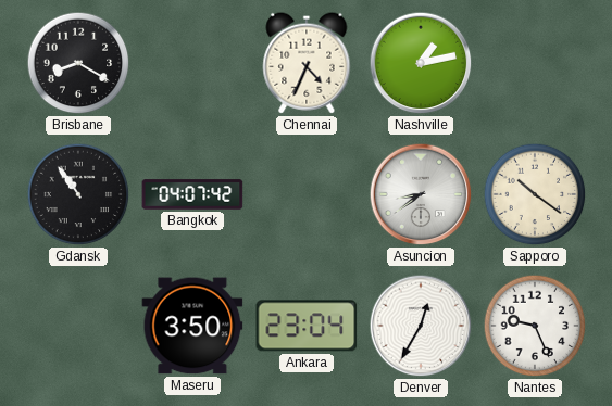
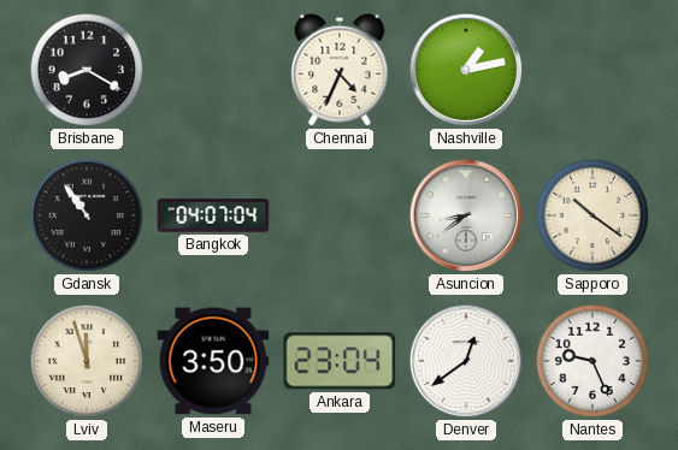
Bangkok: 04:07:42 -> 04:07:04
Lviv: none -> 11:57
Denver: 12:35 -> 12:39
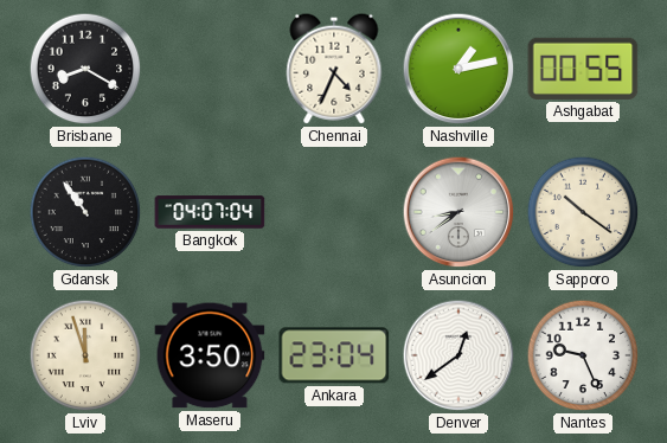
Ashgabat: none -> 00:55
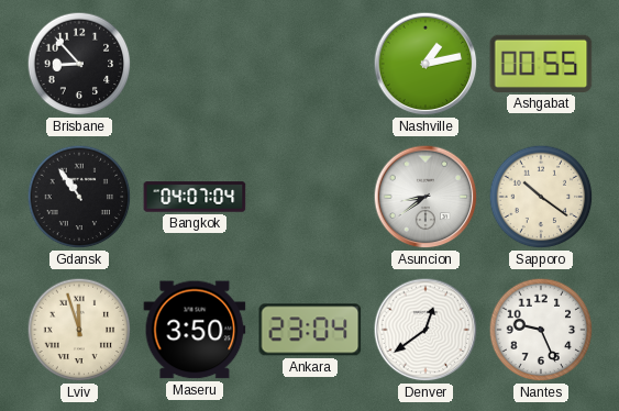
Brisbane: 8:20 -> 8:53
Chennai: 4:34 -> none
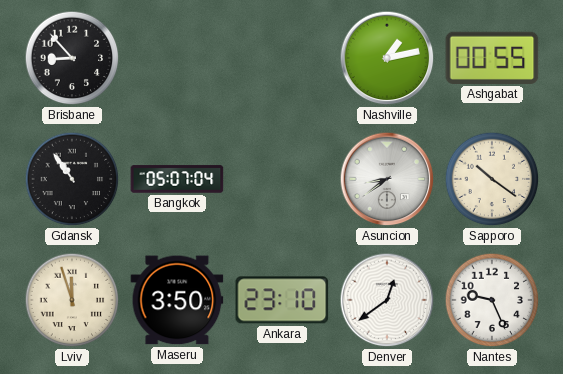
Bangkok: 04:07 -> 05:07
Ankara: 23:04 -> 23:10
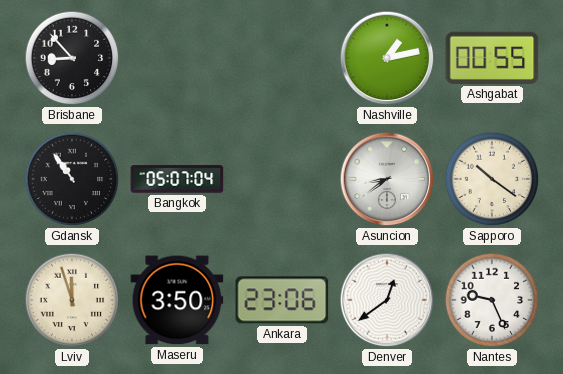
Ankara: 23:10 -> 23:06
